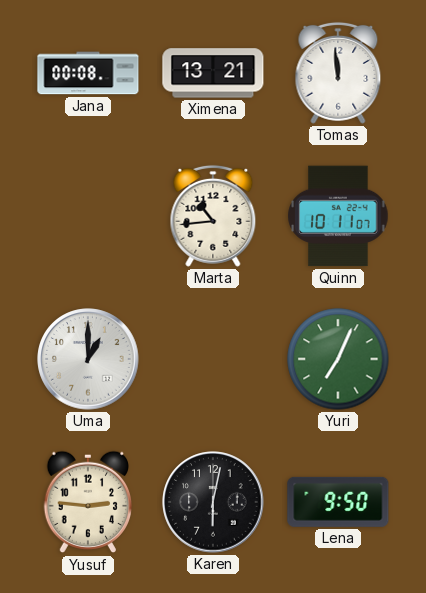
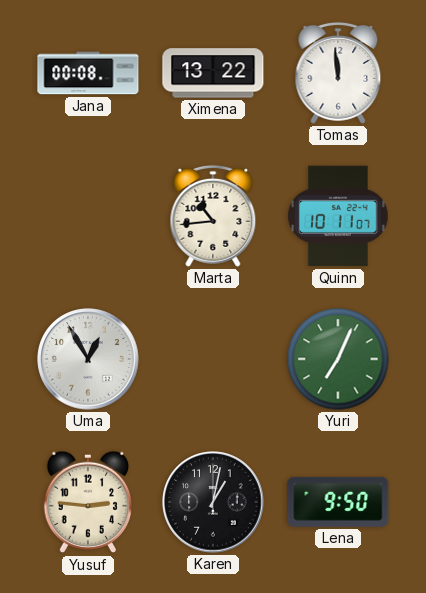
Ximena: 13:21 -> 13:22
Uma: 1:00 -> 12:55
Karen: 6:02 -> 1:02
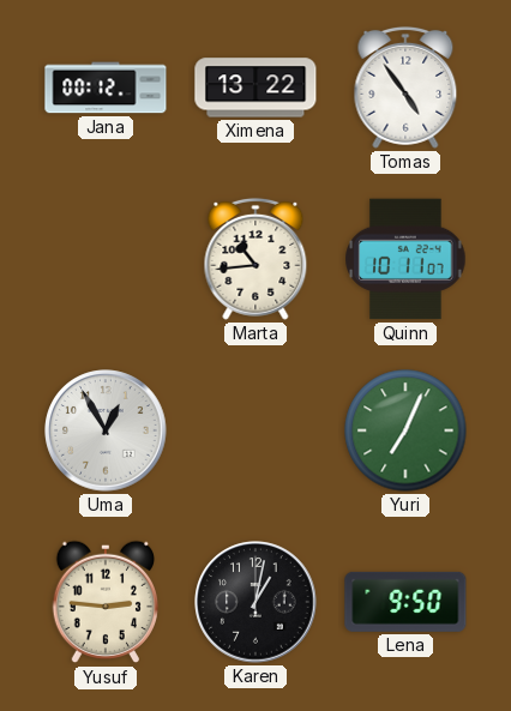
Jana: 00:08 -> 00:12
Tomas: 11:59 -> 4:54
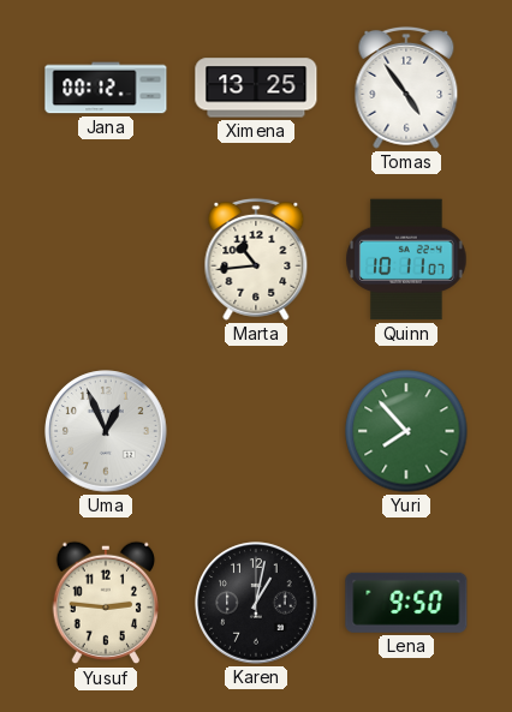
Ximena: 13:22 -> 13:25
Uma: 12:55 -> 12:56
Yuri: 7:04 -> 7:53
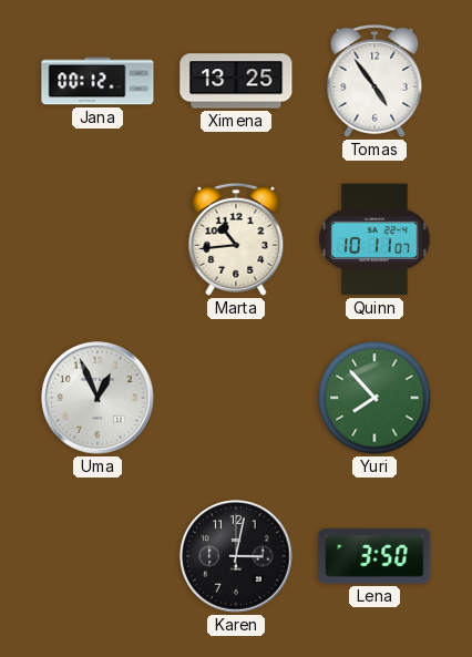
Yusuf: 2:46 -> none
Karen: 1:02 -> 3:02
Lena: 9:50 -> 3:50
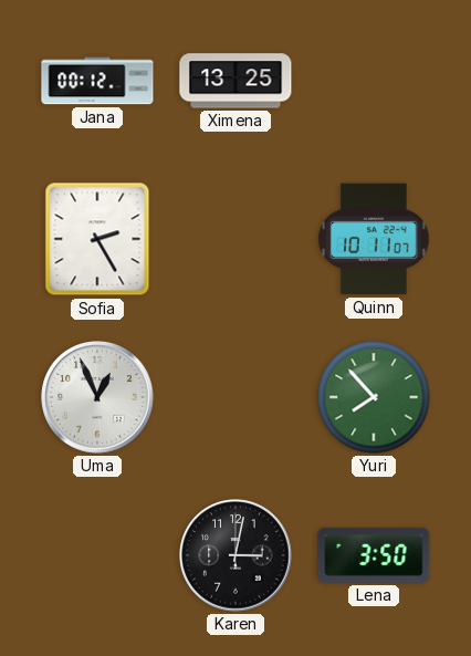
Tomas: 4:54 -> none
Sofia: none -> 2:25
Marta: 10:44 -> none
